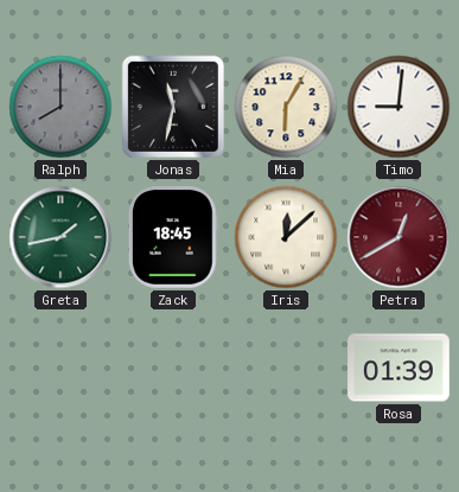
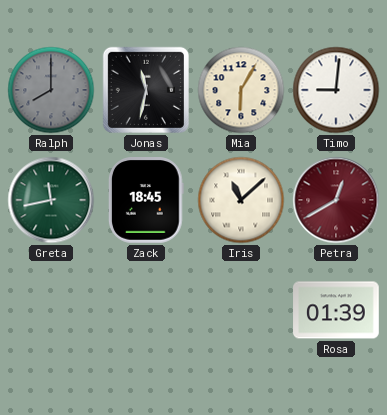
Greta: 1:43 -> 11:43
Iris: 12:08 -> 11:08
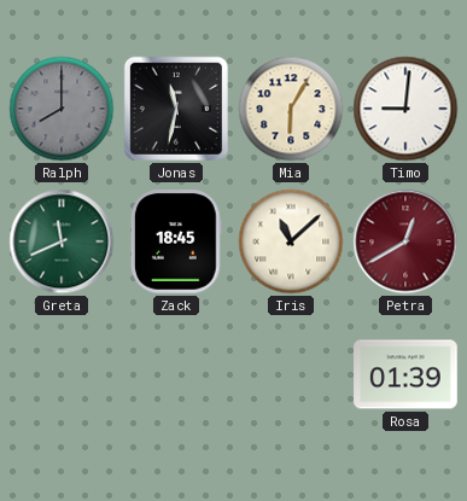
Greta: 11:43 -> 11:41
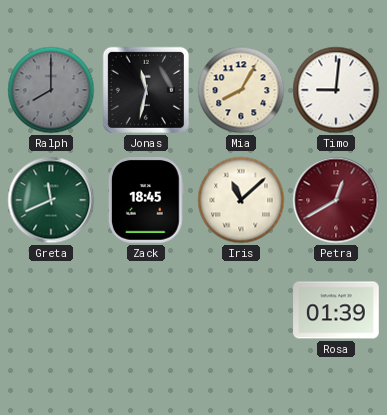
Mia: 6:05 -> 8:05
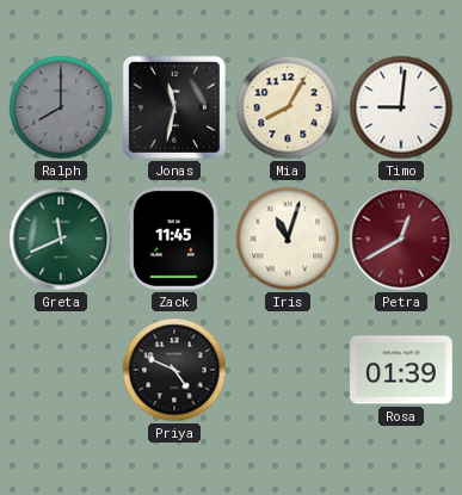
Zack: 18:45 -> 11:45
Iris: 11:08 -> 11:03
Priya: none -> 4:49
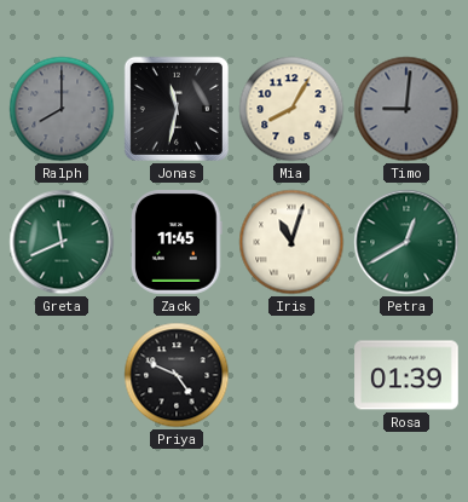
Timo dial: white -> grey
Petra dial: burgundy -> green
